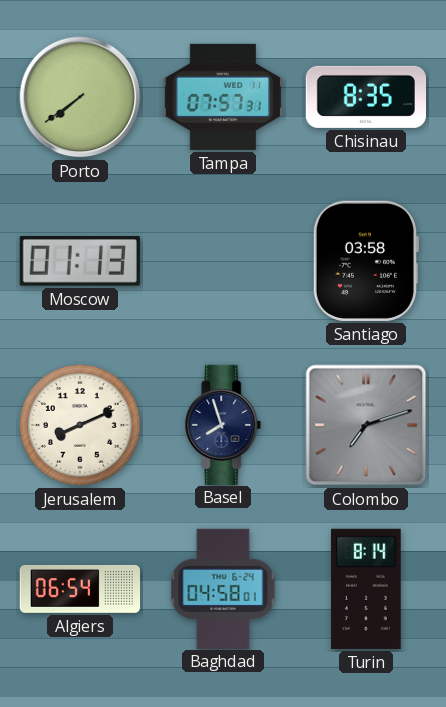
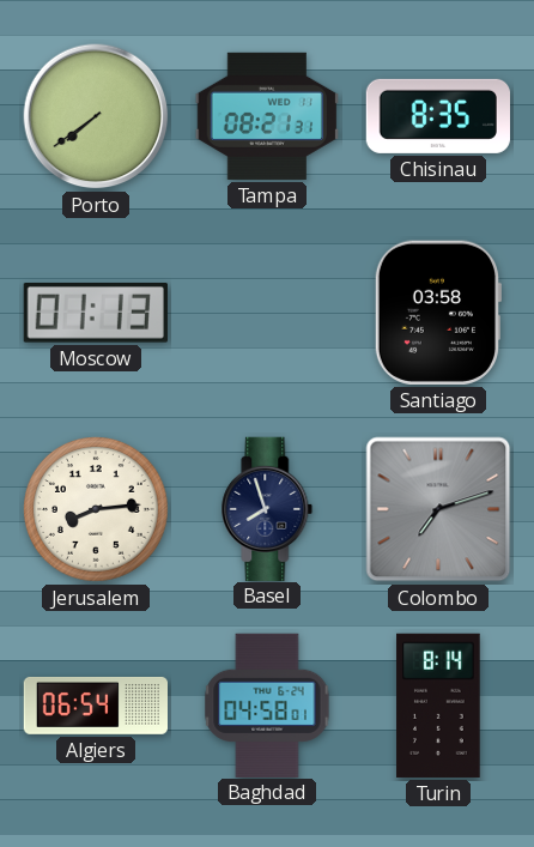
Tampa: 07:57 -> 08:21
Jerusalem: 8:11 -> 8:14
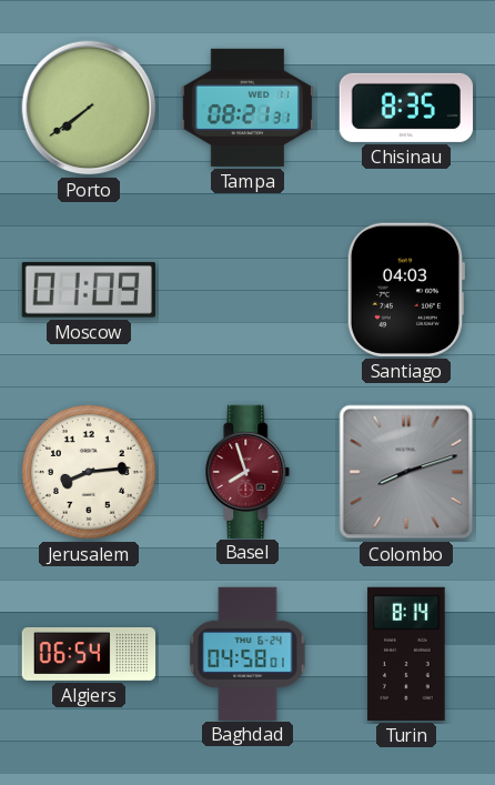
Moscow: 01:13 -> 01:09
Santiago: 03:58 -> 04:03
Basel dial: navy -> burgundy
Colombo: 7:12 -> 8:12
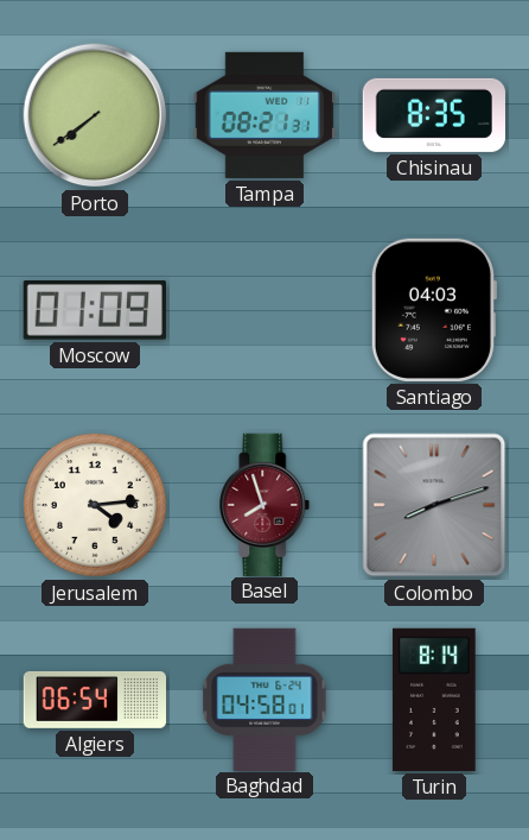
Jerusalem: 8:14 -> 4:14
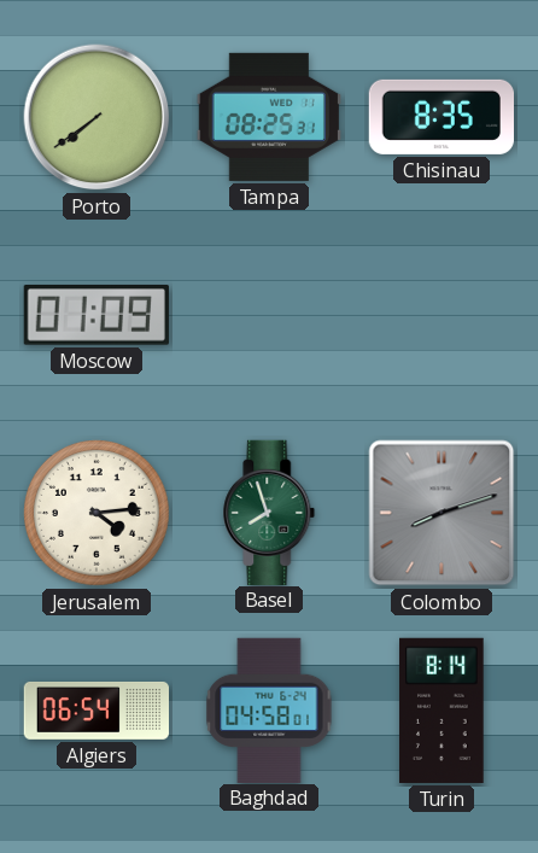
Tampa: 08:21 -> 08:25
Santiago: 04:03 -> none
Basel dial: burgundy -> green
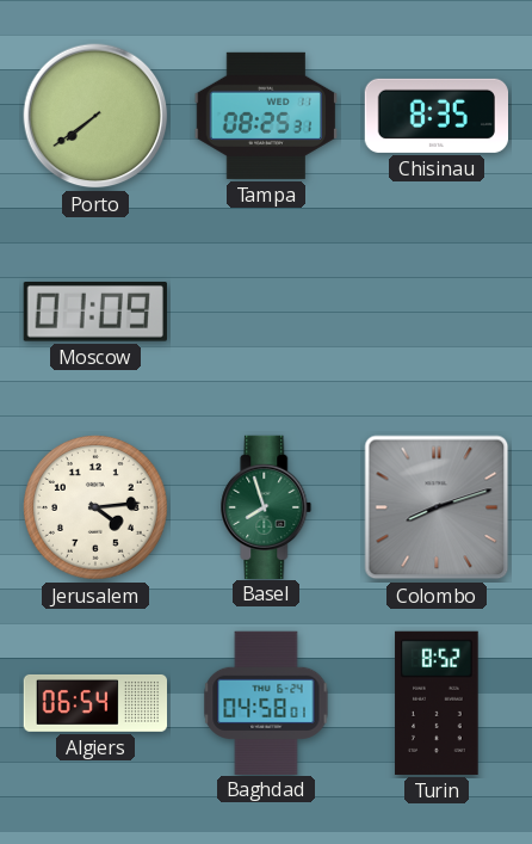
Turin: 8:14 -> 8:52
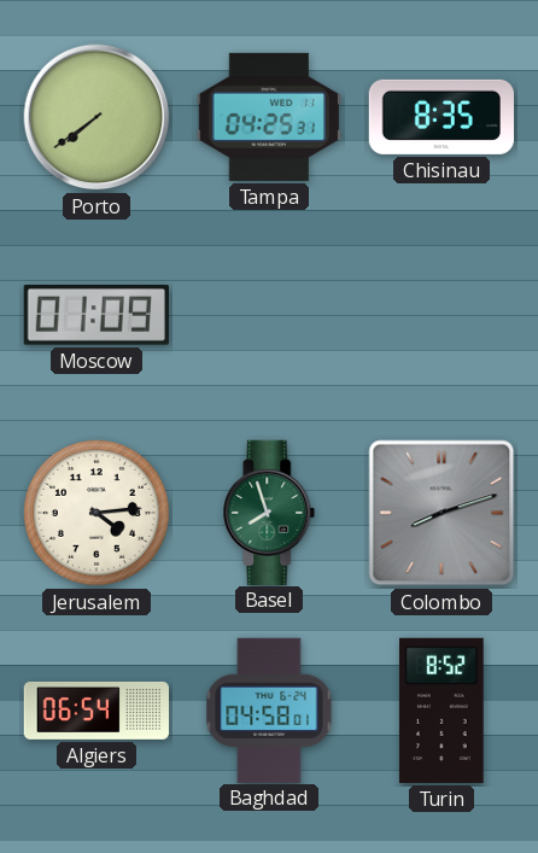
Tampa: 08:25 -> 04:25
